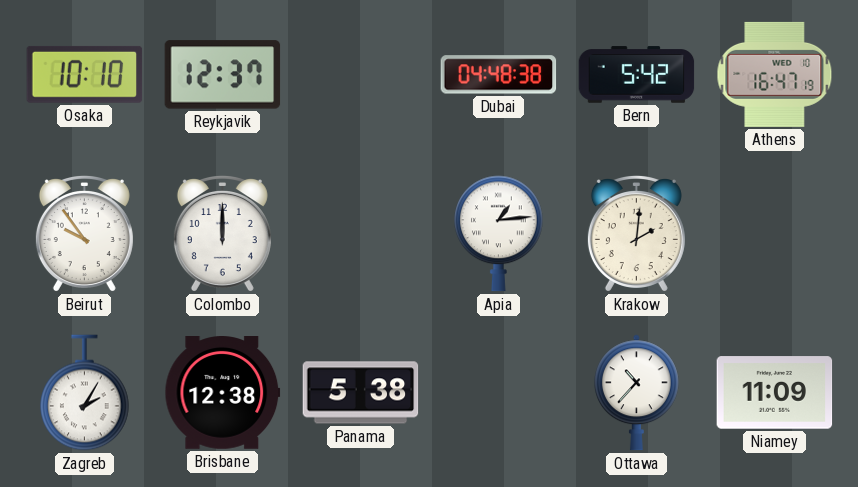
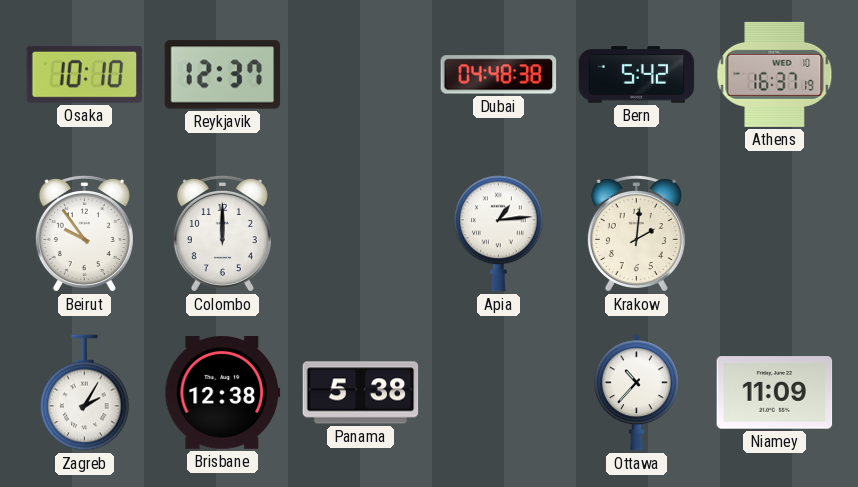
Athens: 16:47 -> 16:37
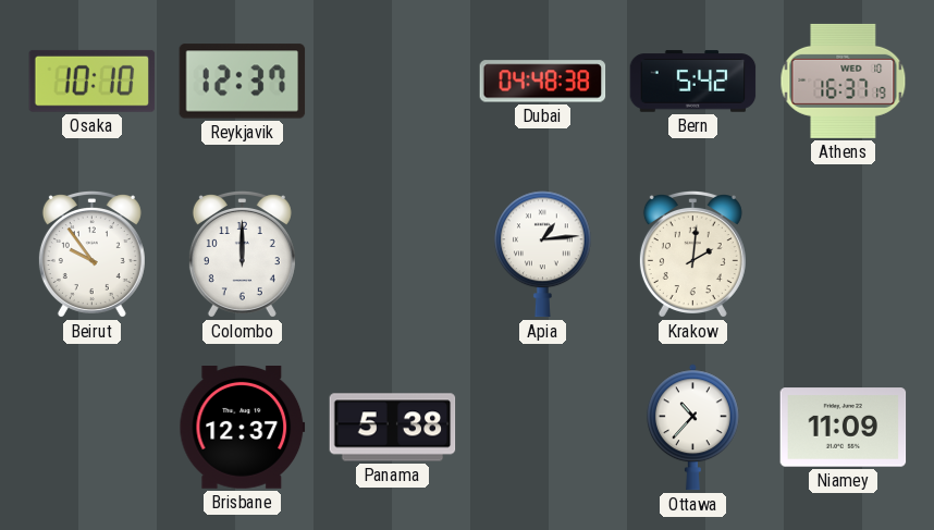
Zagreb: 2:05 -> none
Brisbane: 12:38 -> 12:37
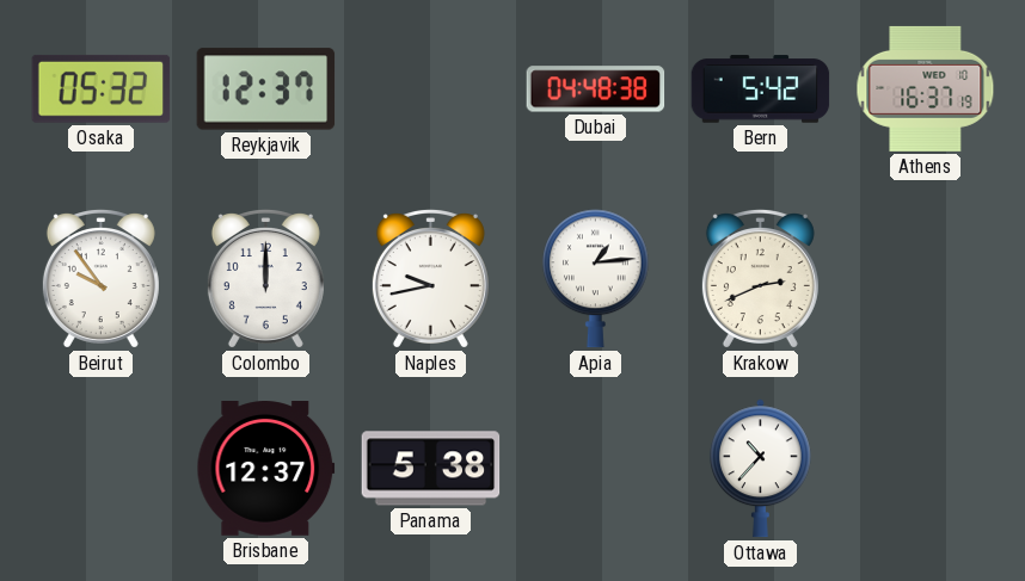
Osaka: 10:10 -> 05:32
Naples: none -> 9:43
Krakow: 2:01 -> 2:41
Niamey: 11:09 -> none
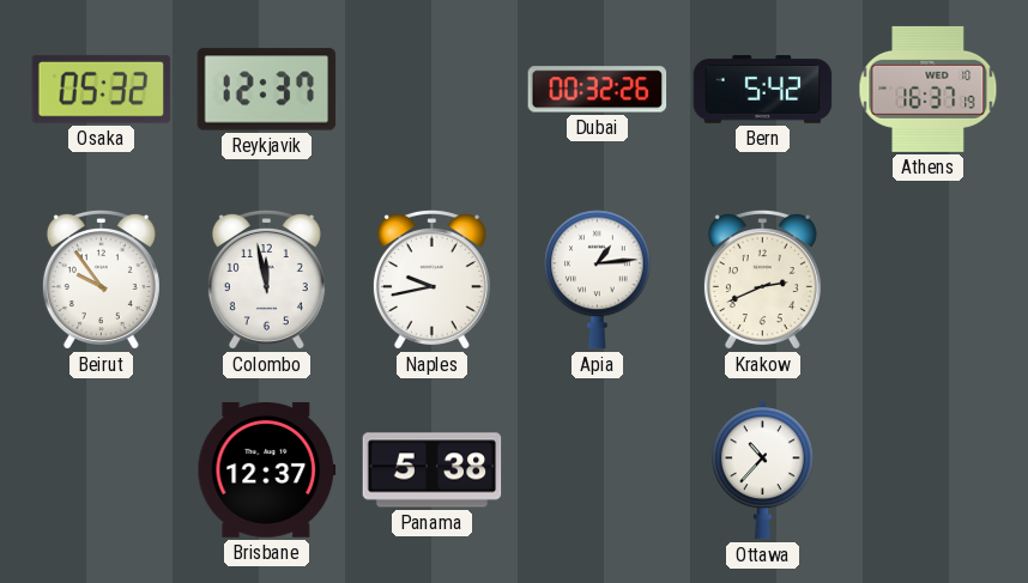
Dubai: 04:48 -> 00:32
Colombo: 12:00 -> 11:58
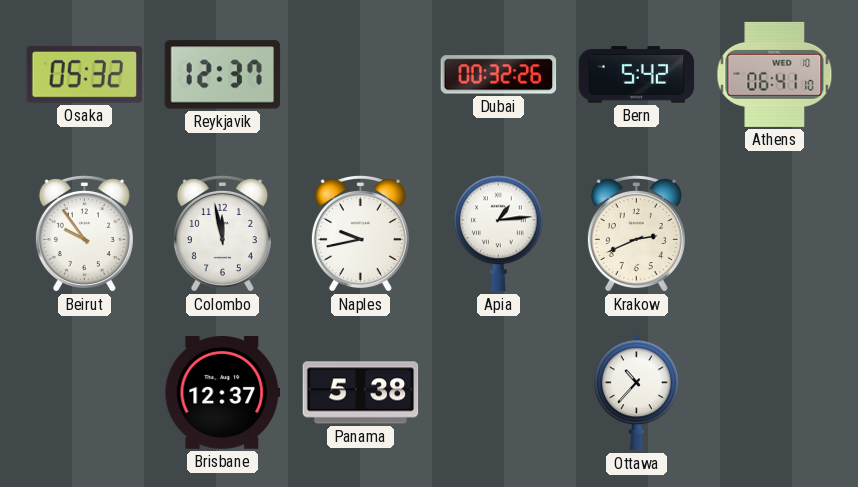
Athens: 16:37 -> 06:41
